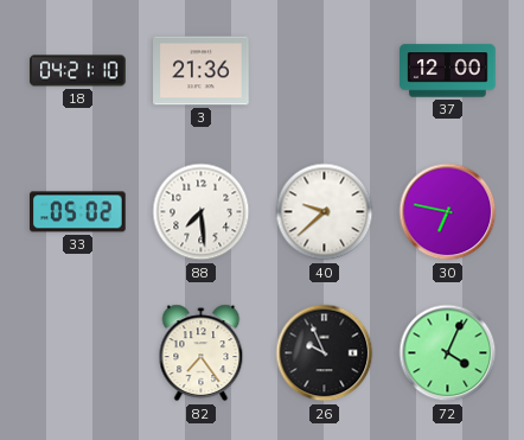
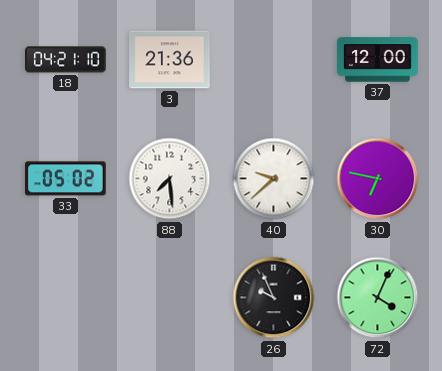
82: 7:24 -> none
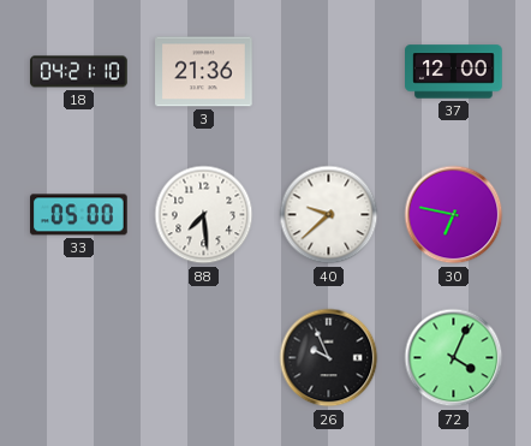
33: 05:02 -> 05:00
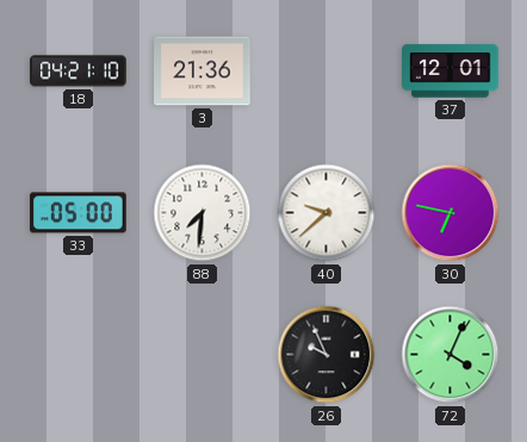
37: 12:00 -> 12:01
88: 7:29 -> 7:31
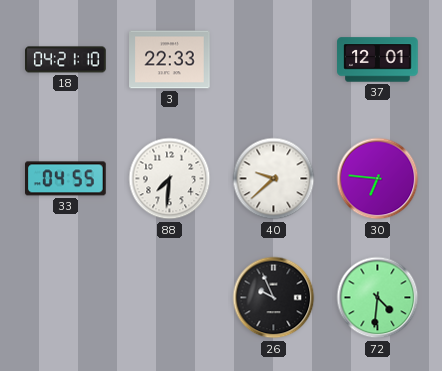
3: 21:36 -> 22:33
33: 05:00 -> 04:55
30: 6:47 -> 6:46
72: 4:04 -> 4:31
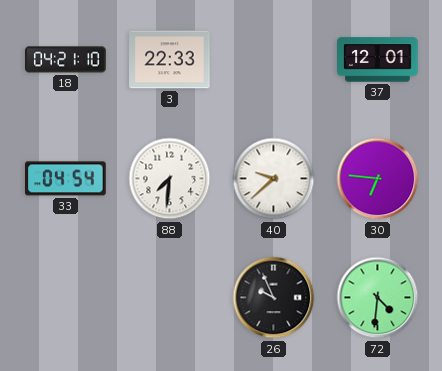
33: 04:55 -> 04:54
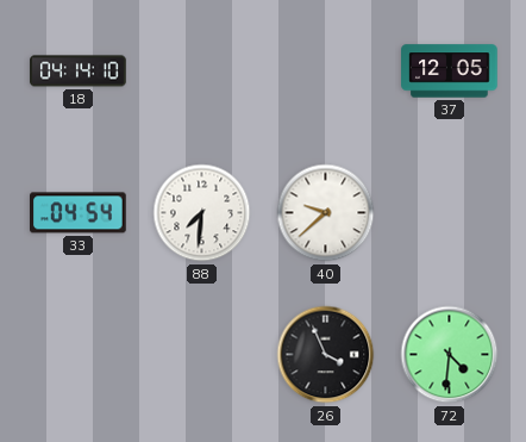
18: 04:21 -> 04:14
3: 22:33 -> none
37: 12:01 -> 12:05
30: 6:46 -> none
26: 9:56 -> 3:56
